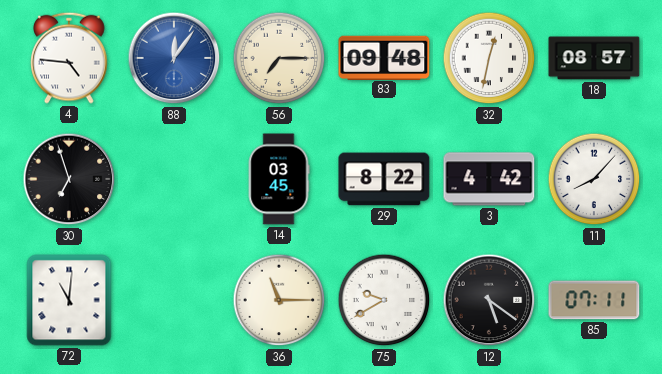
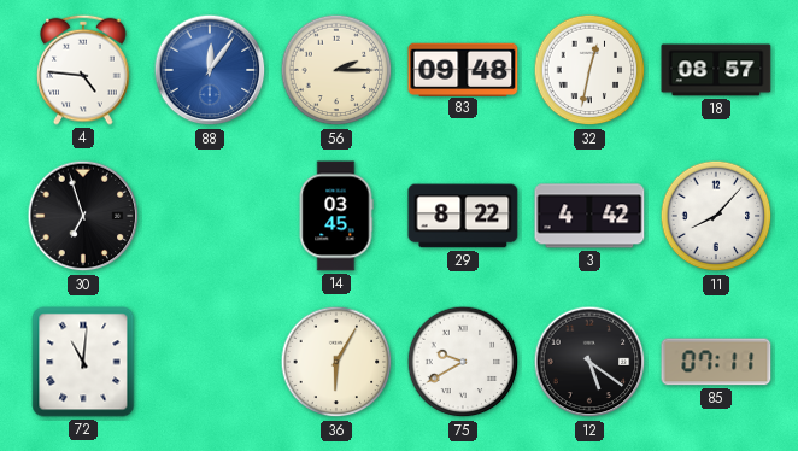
56: 7:15 -> 2:15
36: 11:15 -> 6:05
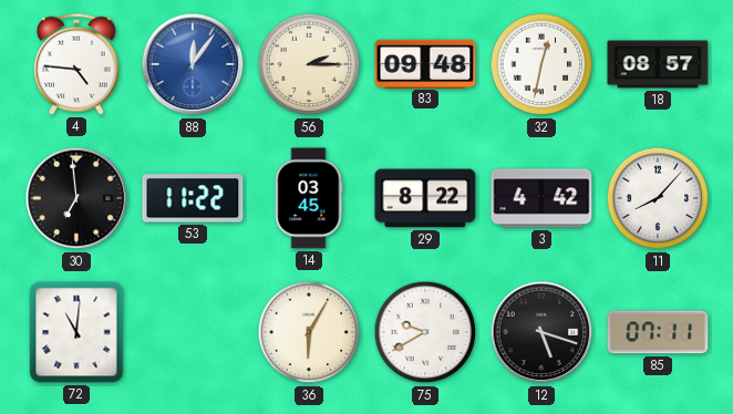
30: 6:57 -> 6:59
53: none -> 11:22
12: 5:21 -> 5:18
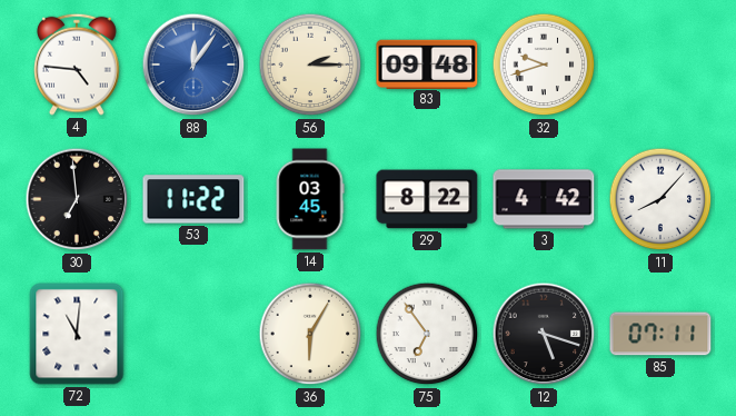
32: 12:32 -> 9:42
18: 08:57 -> none
75: 9:40 -> 6:54
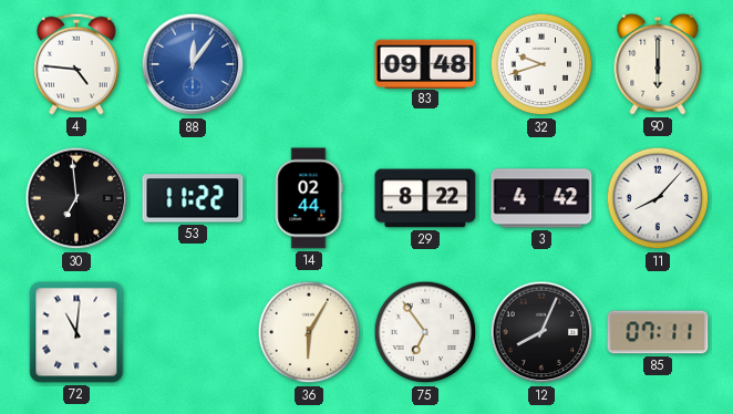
56: 2:15 -> none
90: none -> 6:00
14: 03:45 -> 02:44
12: 5:18 -> 8:04
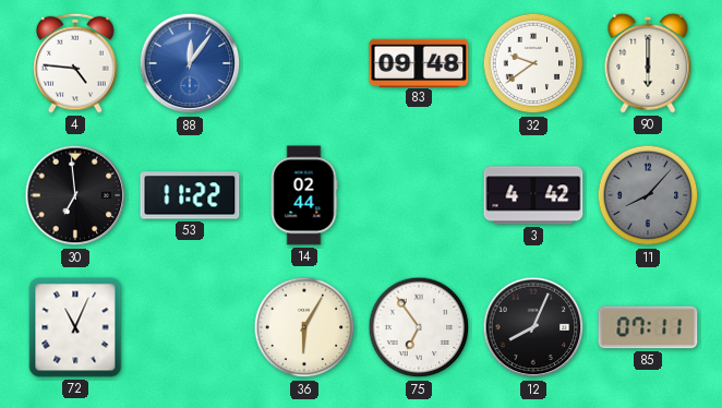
32: 9:42 -> 9:39
29: 8:22 -> none
11 dial: white -> grey
72: 11:01 -> 11:04
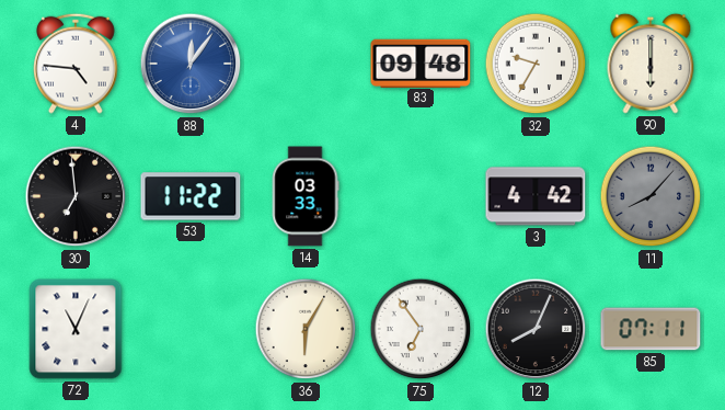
32: 9:39 -> 9:35
14: 02:44 -> 03:33
